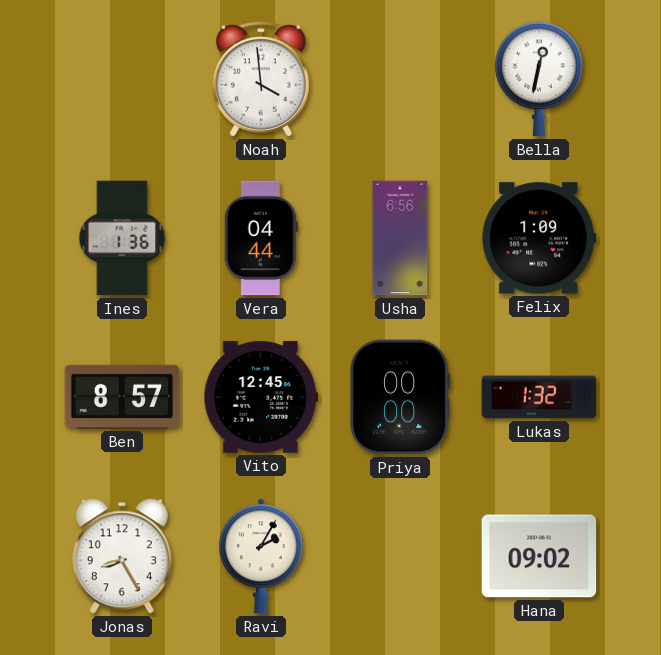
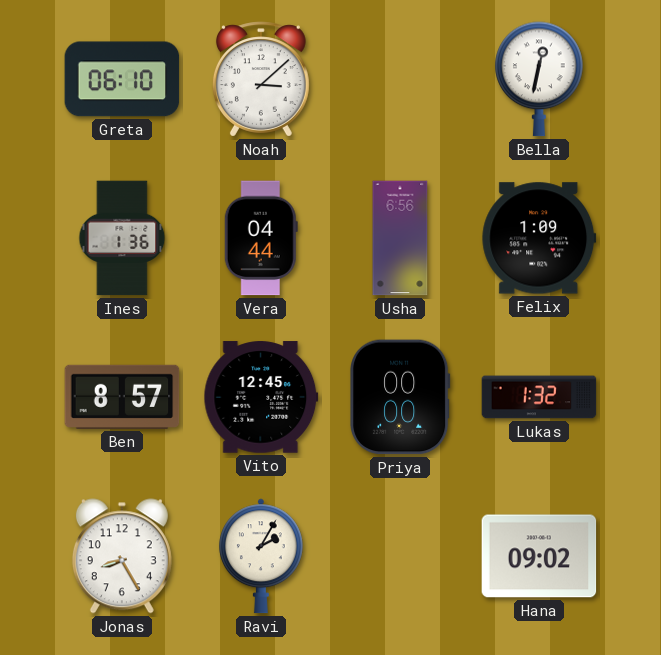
Greta: none -> 06:10
Noah: 3:59 -> 3:08
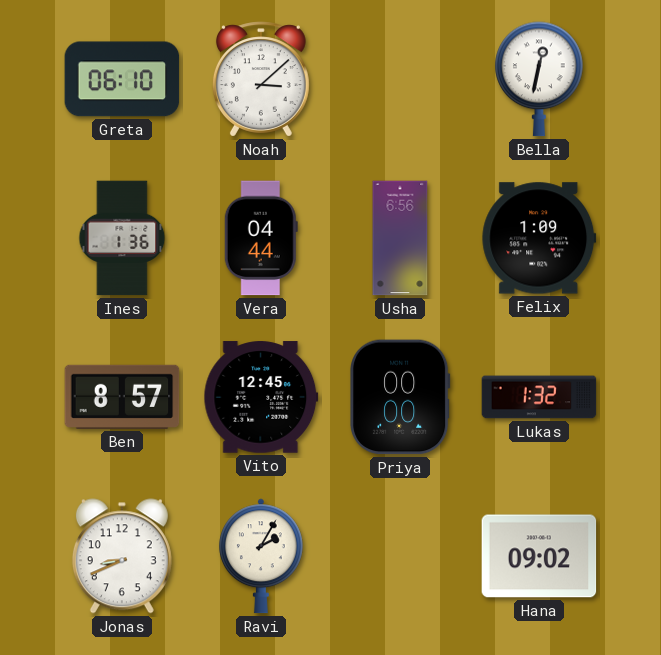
Jonas: 8:25 -> 8:41
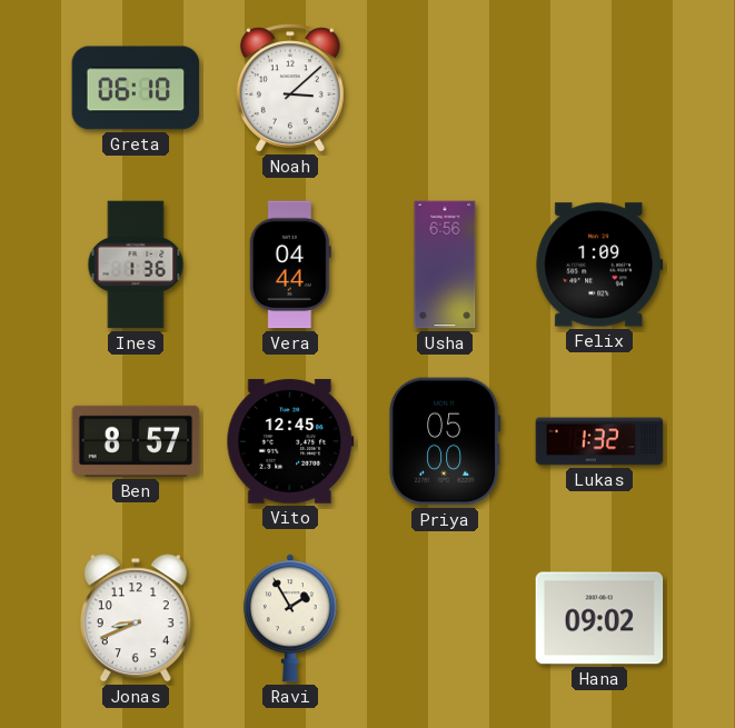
Bella: 12:32 -> none
Priya: 00:00 -> 05:00
Ravi: 2:05 -> 1:55
